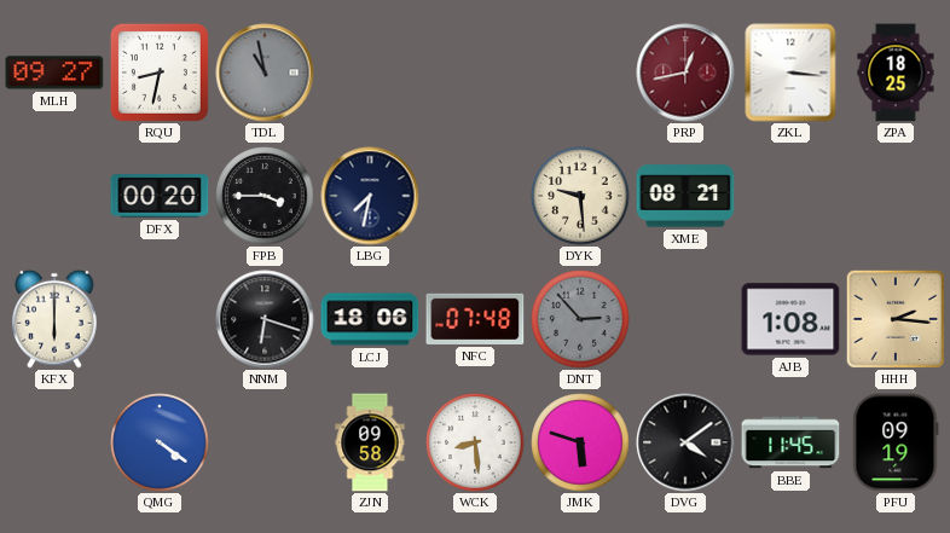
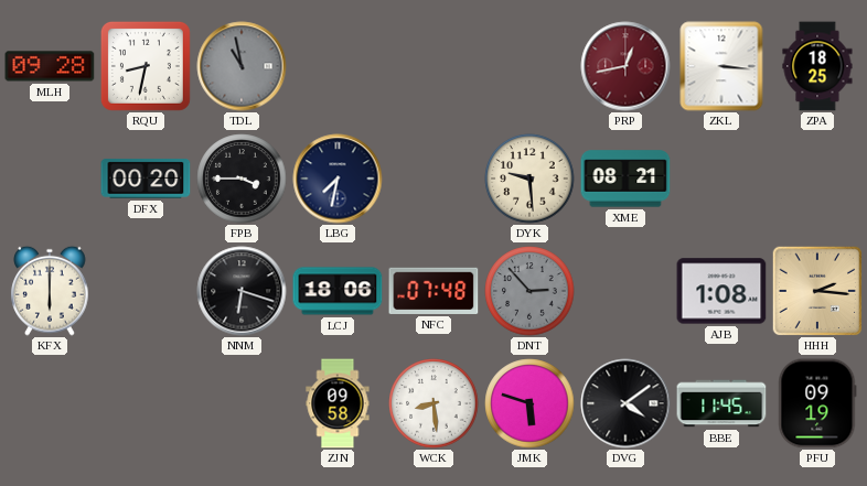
MLH: 09:27 -> 09:28
QMG: 4:21 -> none
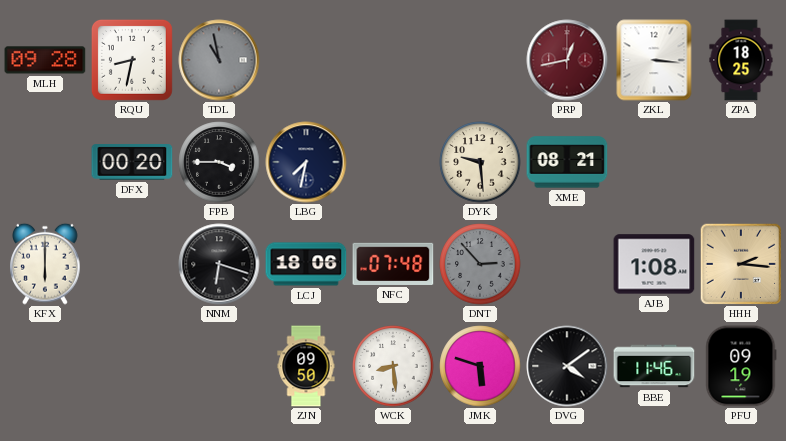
ZJN: 09:58 -> 09:50
BBE: 11:45 -> 11:46
